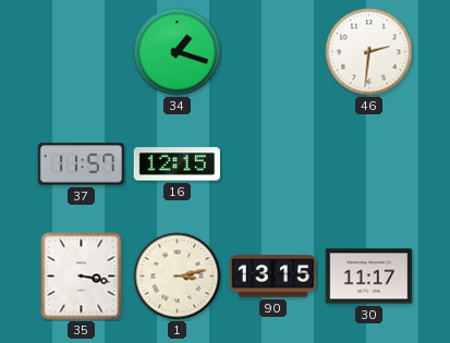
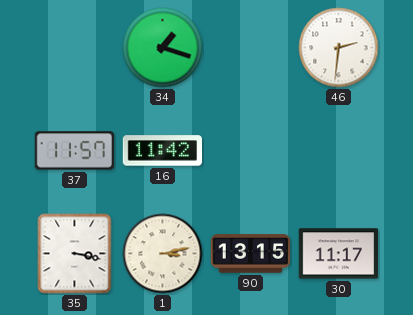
16: 12:15 -> 11:42
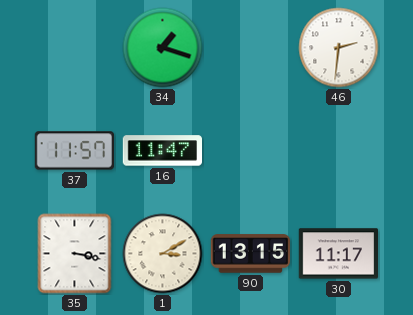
16: 11:42 -> 11:47
1: 3:13 -> 3:10
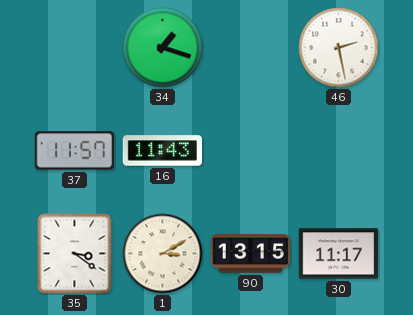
46: 2:31 -> 2:28
16: 11:47 -> 11:43
35: 3:17 -> 3:21
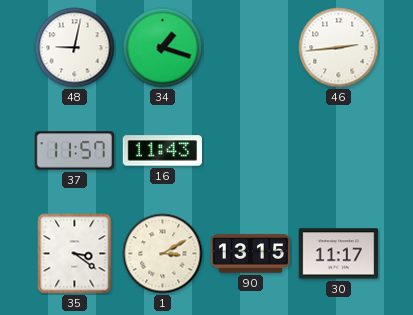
48: none -> 9:02
46: 2:28 -> 2:44
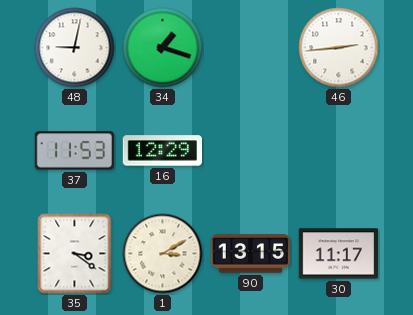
37: 11:57 -> 11:53
16: 11:43 -> 12:29
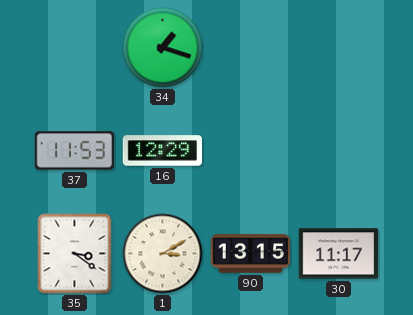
48: 9:02 -> none
46: 2:44 -> none
